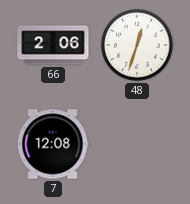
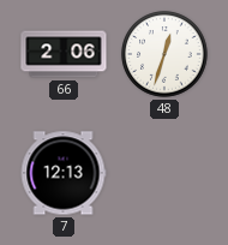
7: 12:08 -> 12:13
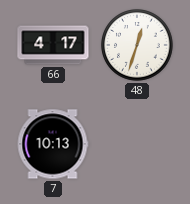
66: 2:06 -> 4:17
7: 12:13 -> 10:13
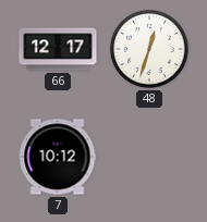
66: 4:17 -> 12:17
7: 10:13 -> 10:12
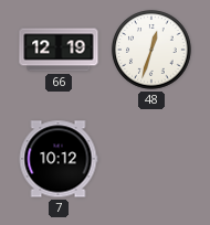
66: 12:17 -> 12:19
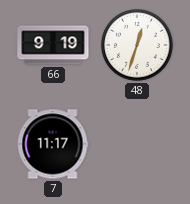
66: 12:19 -> 9:19
7: 10:12 -> 11:17
